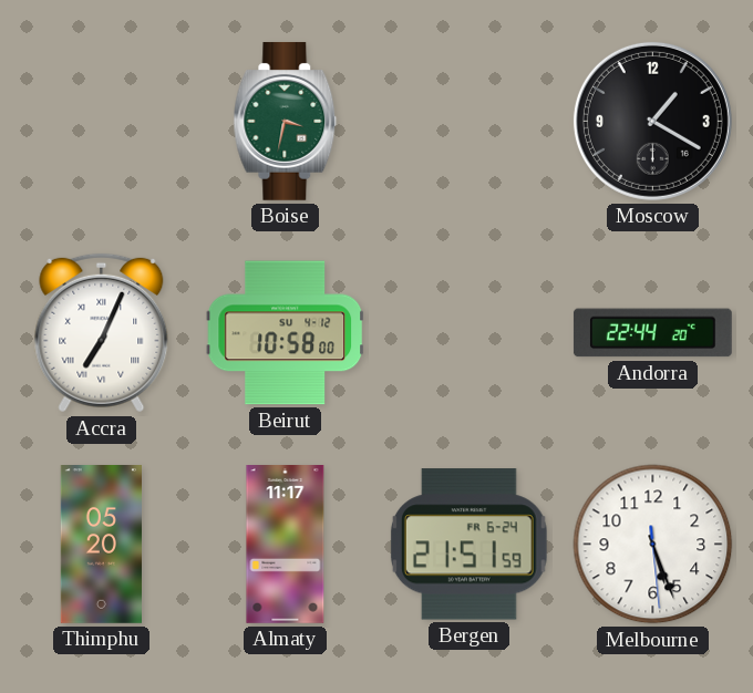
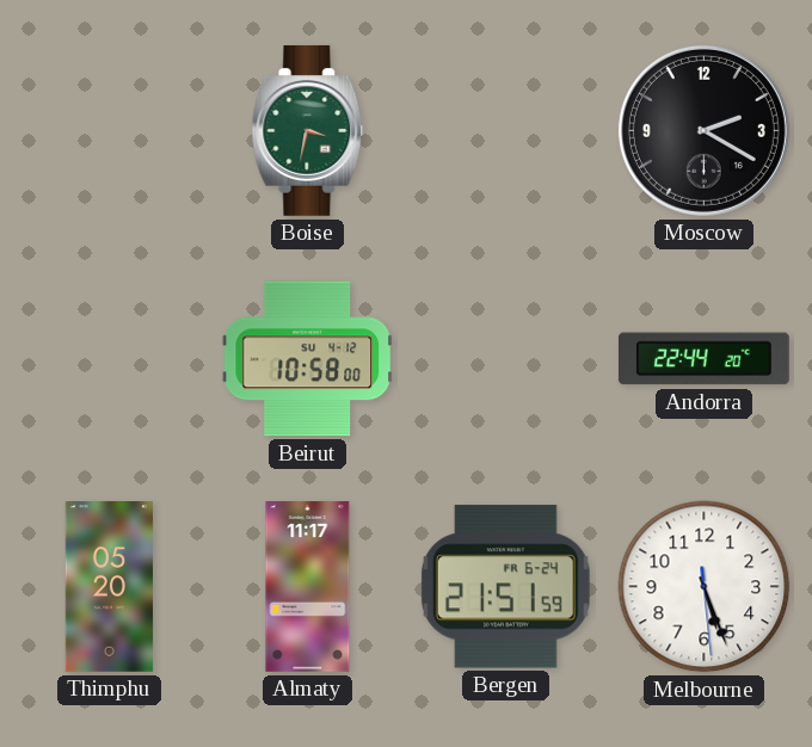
Moscow: 1:20 -> 2:20
Accra: 7:04 -> none
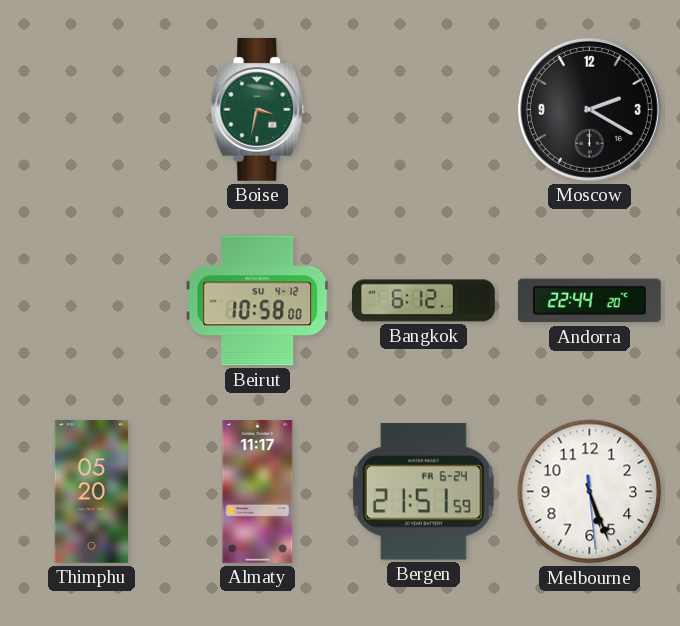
Bangkok: none -> 6:12
